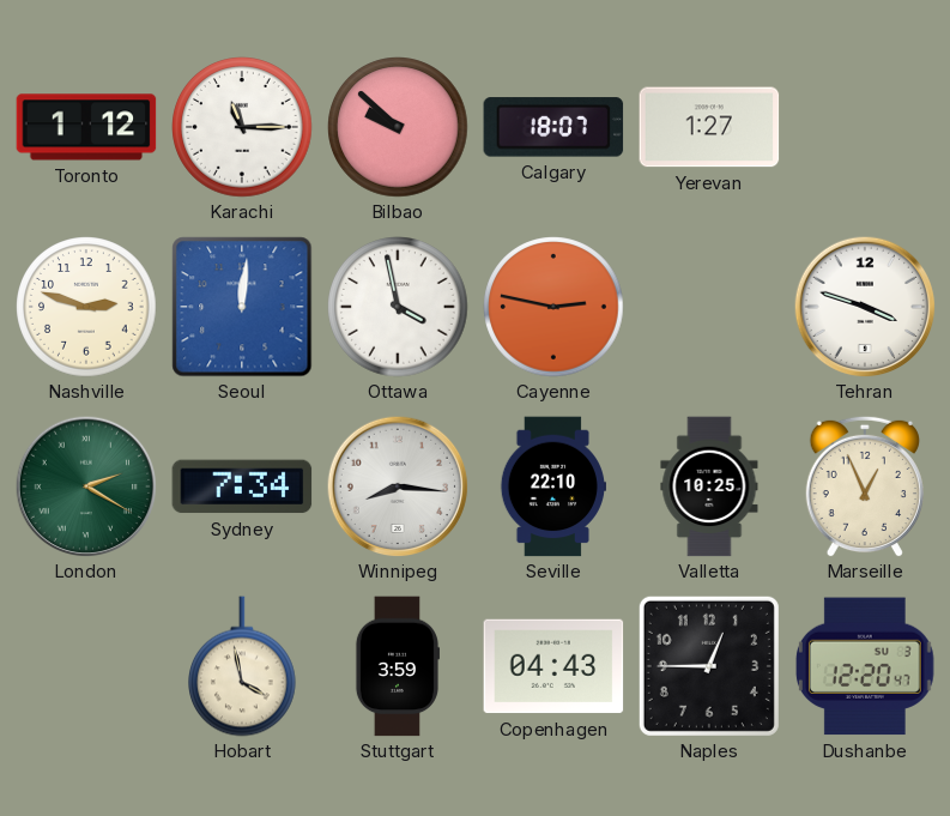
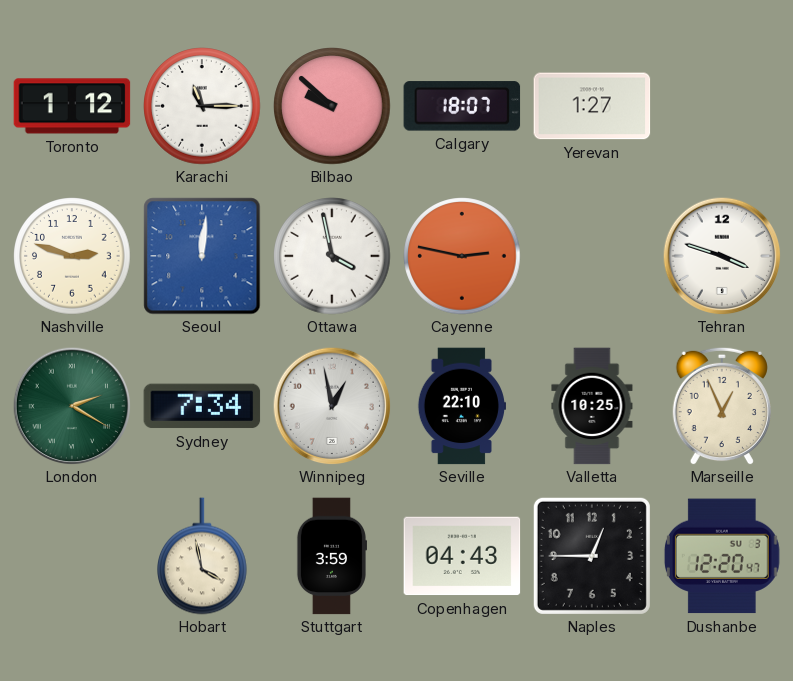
Winnipeg: 8:16 -> 12:58
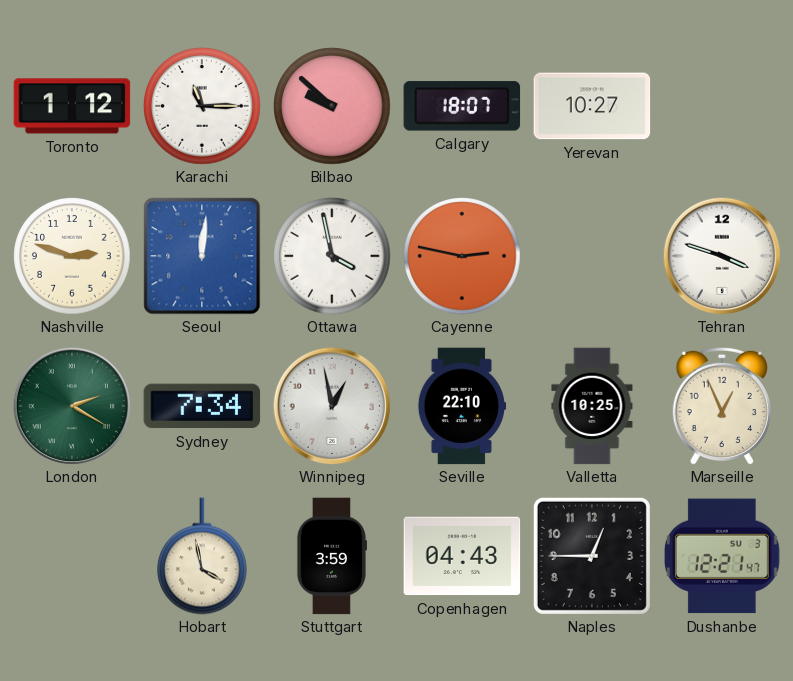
Yerevan: 1:27 -> 10:27
Dushanbe: 12:20 -> 12:21
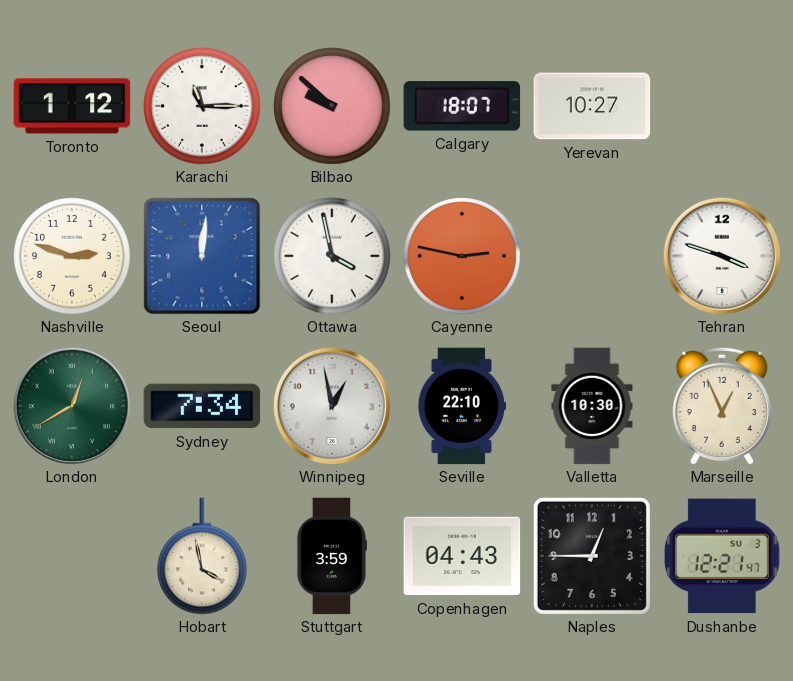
London: 2:20 -> 12:40
Valletta: 10:25 -> 10:30
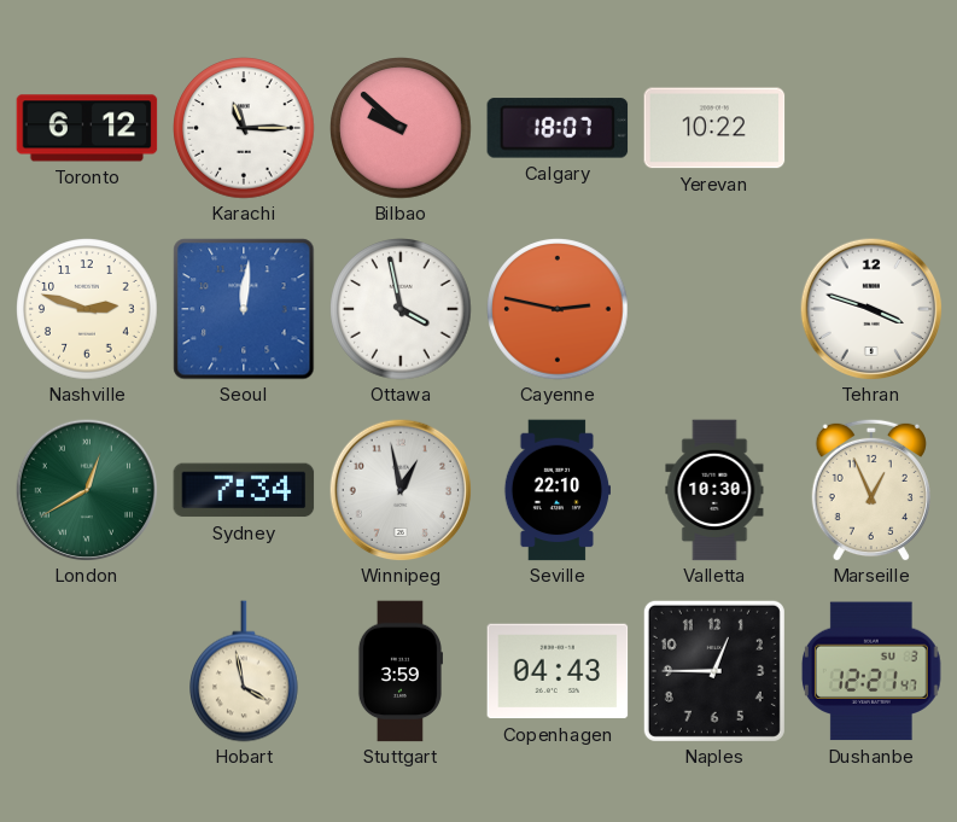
Toronto: 1:12 -> 6:12
Yerevan: 10:27 -> 10:22
